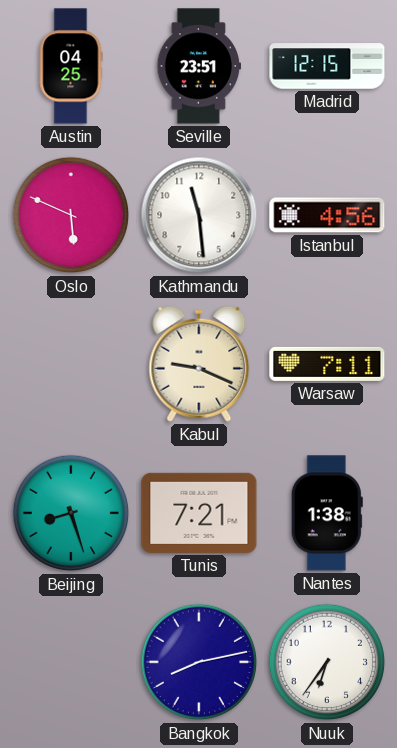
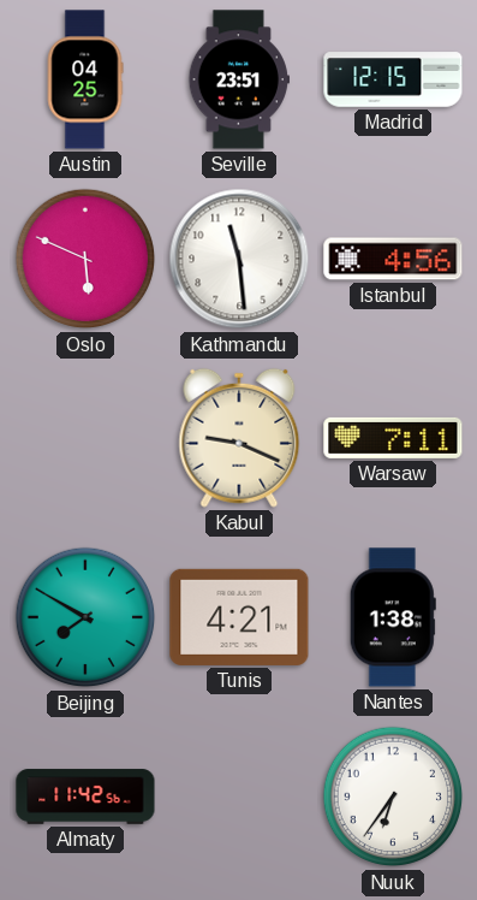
Beijing: 8:27 -> 7:50
Tunis: 7:21 -> 4:21
Almaty: none -> 11:42
Bangkok: 8:13 -> none
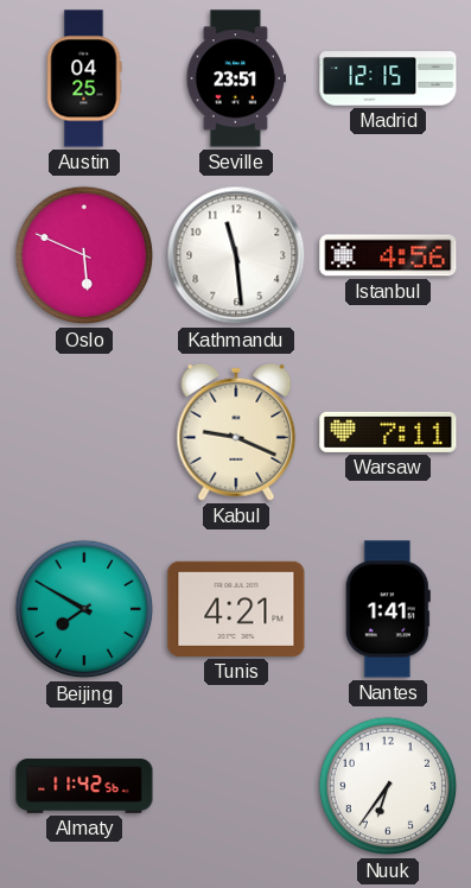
Nantes: 1:38 -> 1:41
